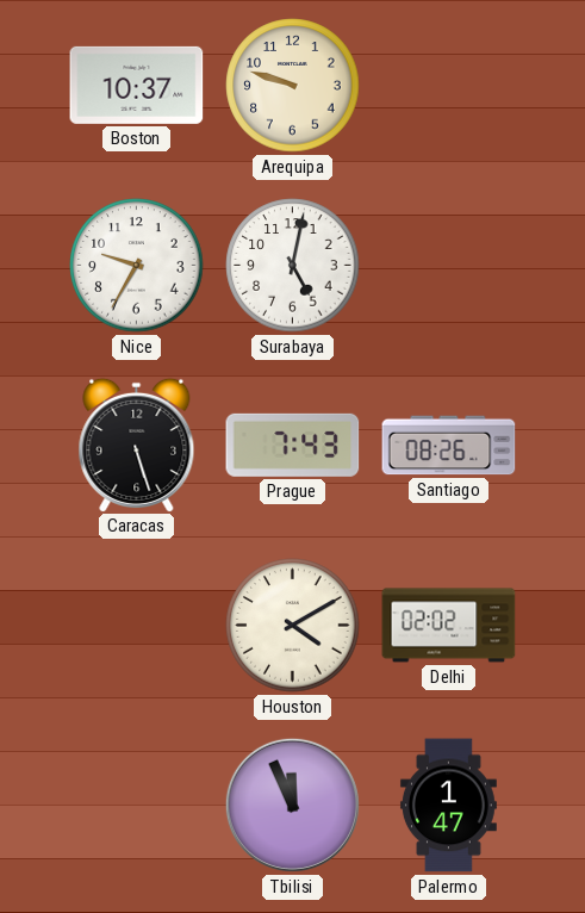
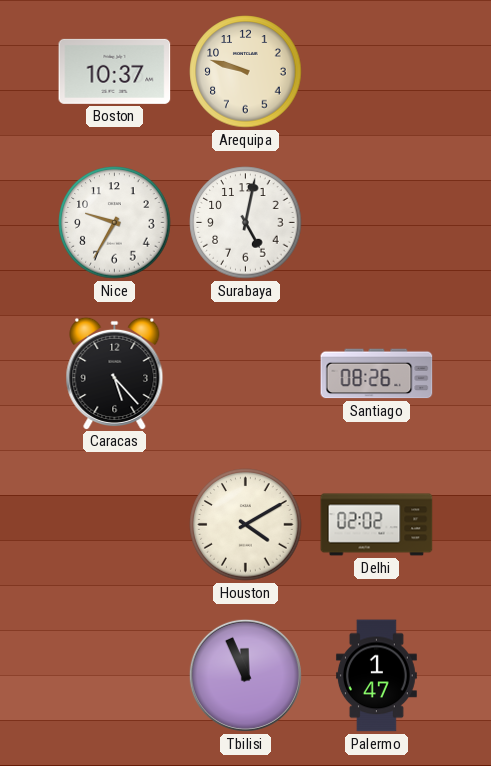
Caracas: 5:27 -> 5:23
Prague: 7:43 -> none
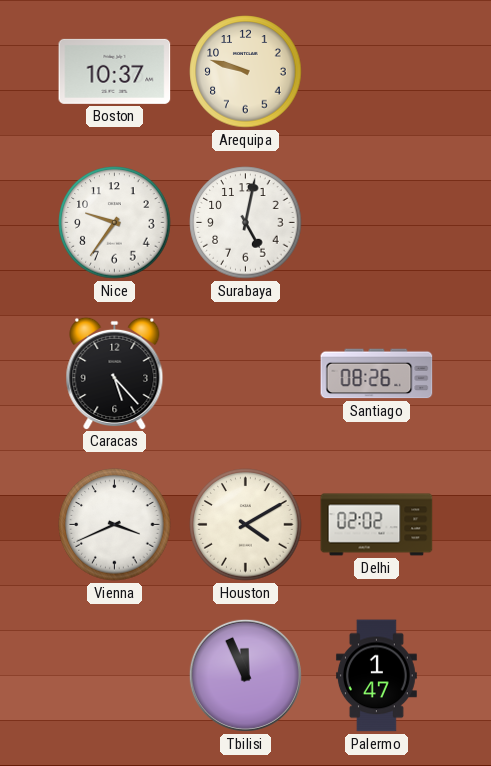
Nice: 9:35 -> 9:36
Vienna: none -> 3:41
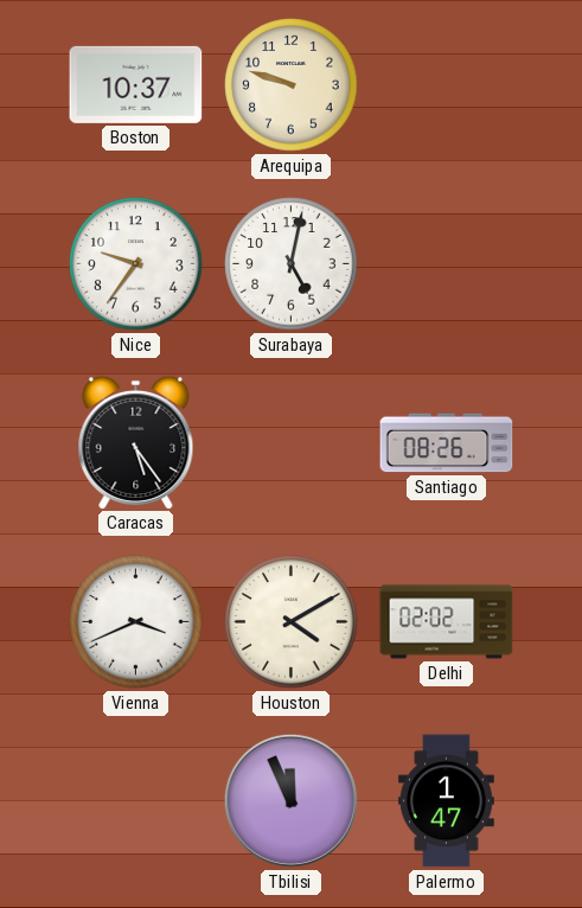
Caracas: 5:23 -> 5:24
